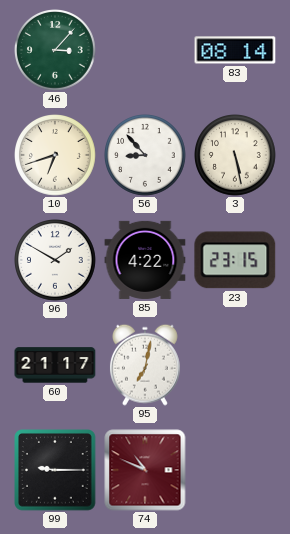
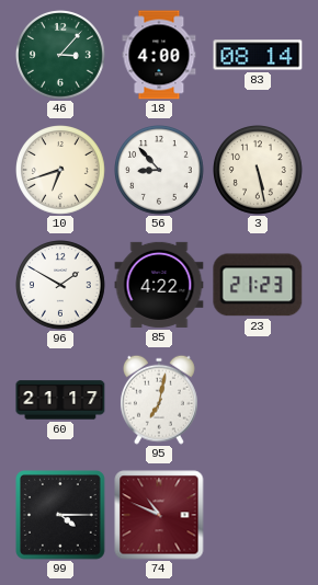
18: none -> 4:00
23: 23:15 -> 21:23
99: 9:15 -> 4:15
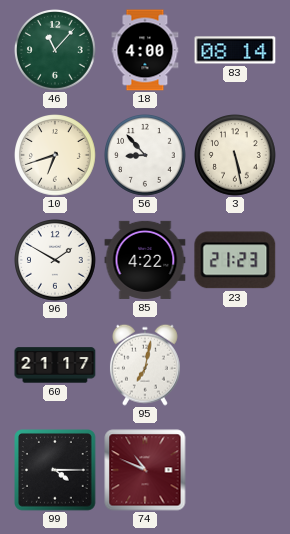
46: 3:07 -> 11:07
